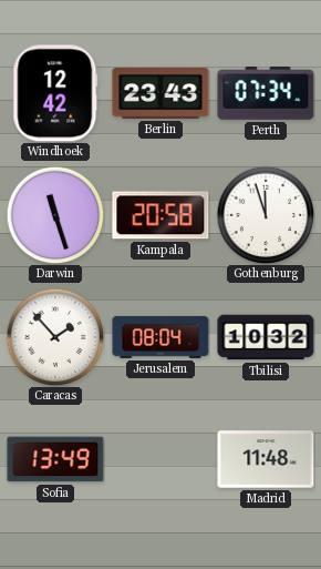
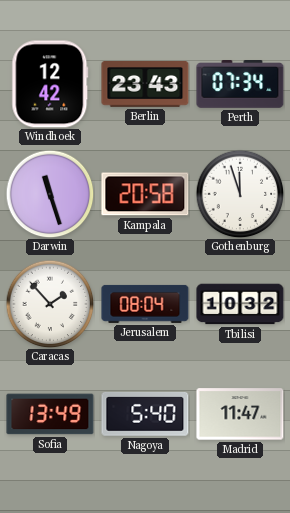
Nagoya: none -> 5:40
Madrid: 11:48 -> 11:47
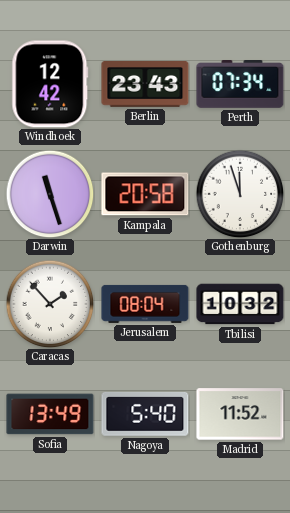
Madrid: 11:47 -> 11:52
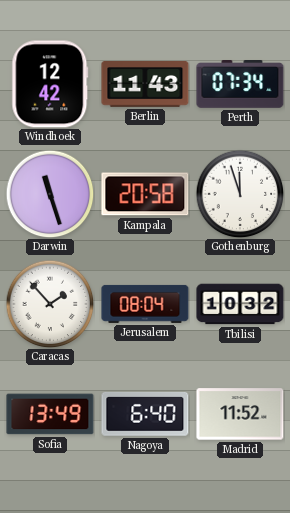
Berlin: 23:43 -> 11:43
Nagoya: 5:40 -> 6:40
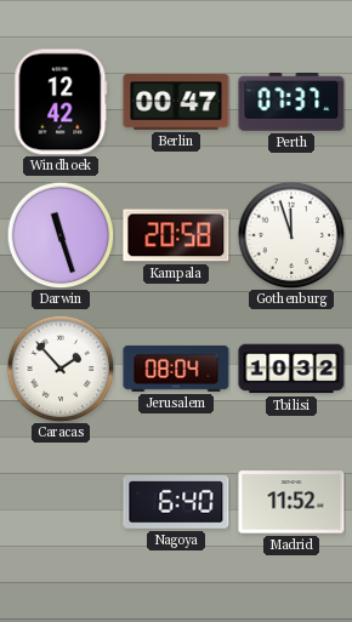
Berlin: 11:43 -> 00:47
Perth: 07:34 -> 07:37
Sofia: 13:49 -> none
